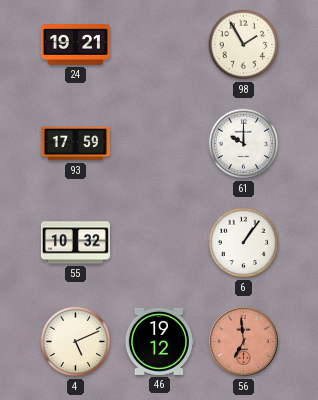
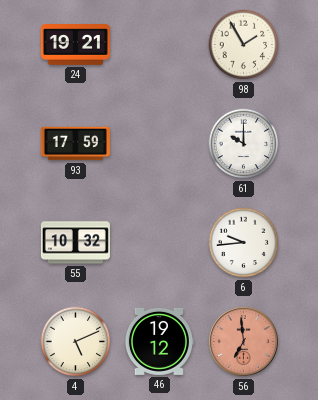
6: 1:06 -> 9:44
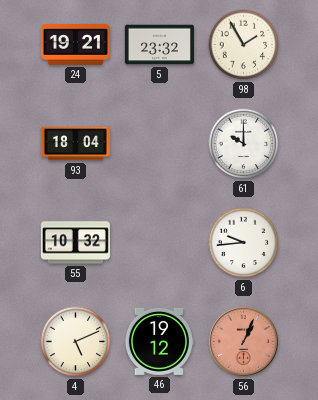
5: none -> 23:32
93: 17:59 -> 18:04
56: 6:59 -> 1:04
